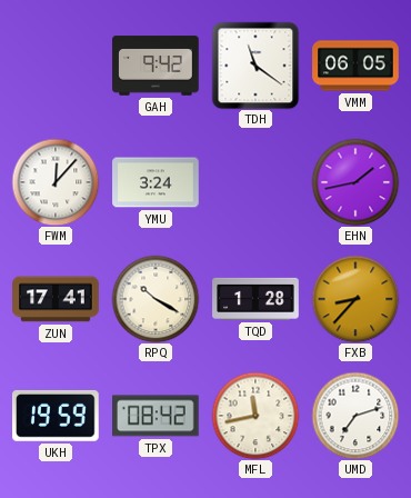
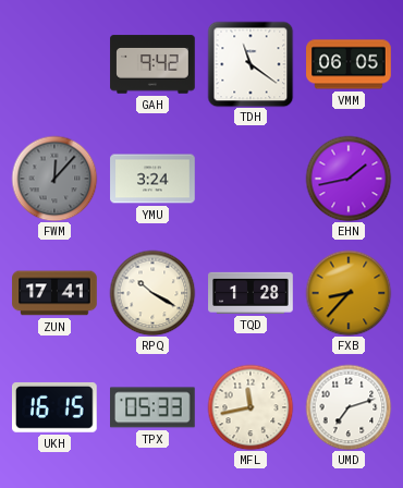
FWM dial: white -> grey
UKH: 19:59 -> 16:15
TPX: 08:42 -> 05:33
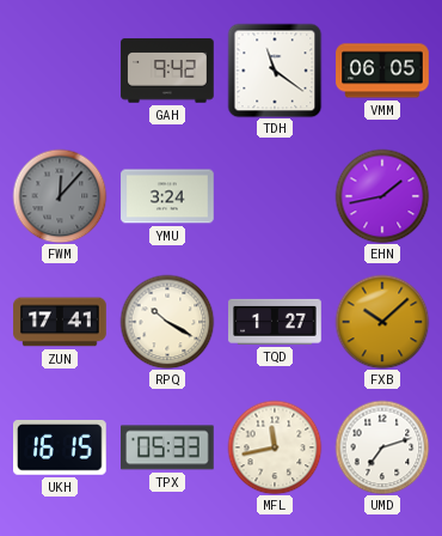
TQD: 1:28 -> 1:27
FXB: 8:37 -> 10:08
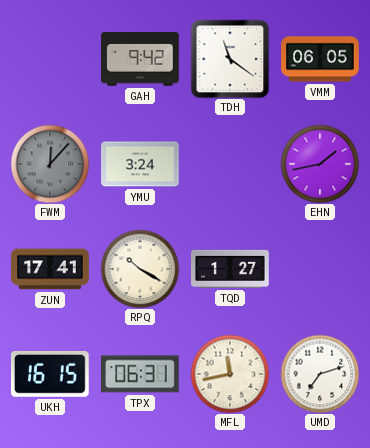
FXB: 10:08 -> none
TPX: 05:33 -> 06:31
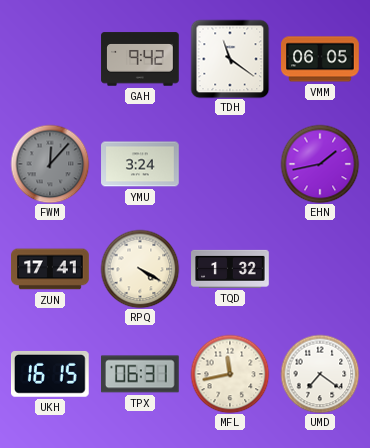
RPQ: 10:20 -> 4:20
TQD: 1:27 -> 1:32
UMD: 7:12 -> 7:21
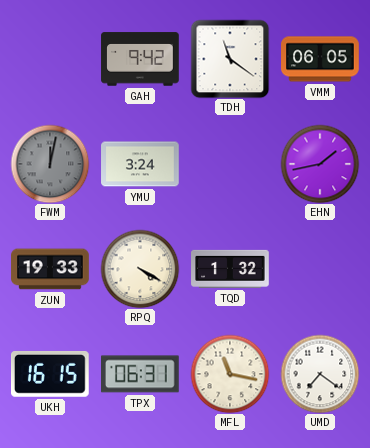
FWM: 12:07 -> 12:02
ZUN: 17:41 -> 19:33
MFL: 11:43 -> 11:17
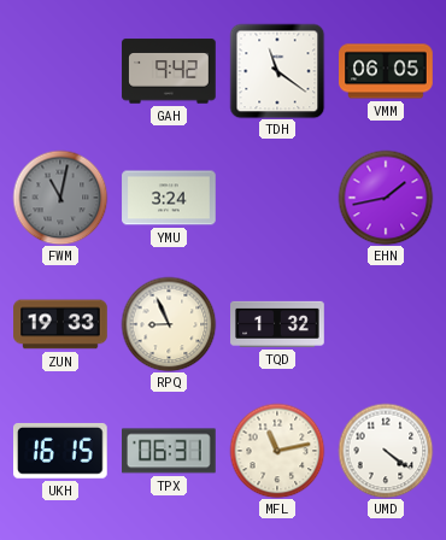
FWM: 12:02 -> 11:02
RPQ: 4:20 -> 8:56
MFL: 11:17 -> 11:13
UMD: 7:21 -> 4:21
